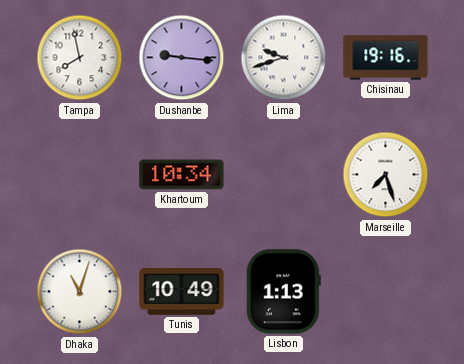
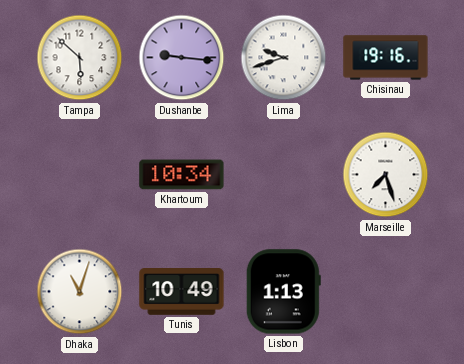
Tampa: 7:58 -> 5:52
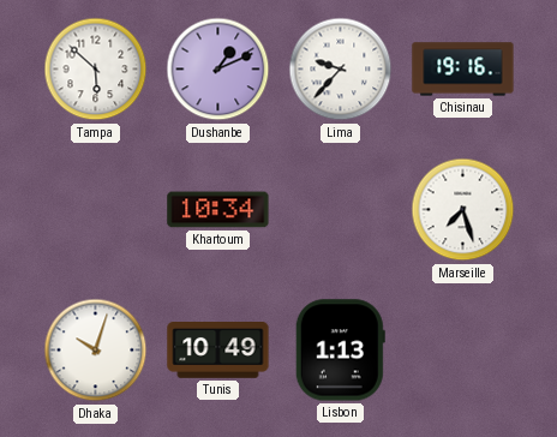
Dushanbe: 9:16 -> 1:11
Lima: 9:42 -> 9:37
Dhaka: 11:03 -> 10:03
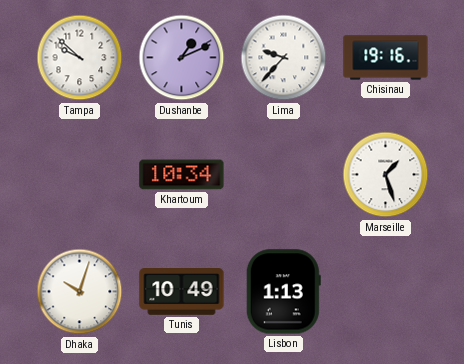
Tampa: 5:52 -> 9:52
Marseille: 7:27 -> 1:27
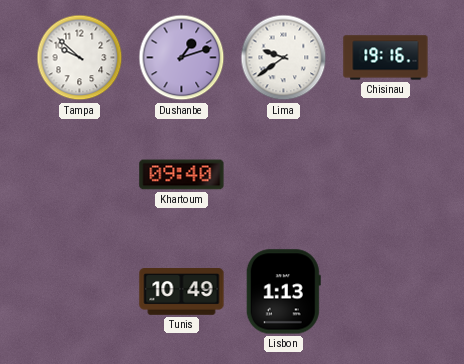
Dushanbe: 1:11 -> 1:12
Lima: 9:37 -> 9:39
Khartoum: 10:34 -> 09:40
Marseille: 1:27 -> none
Dhaka: 10:03 -> none
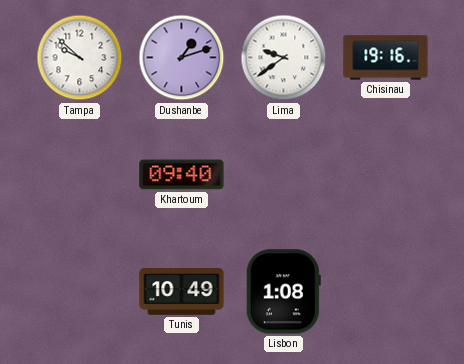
Lisbon: 1:13 -> 1:08
